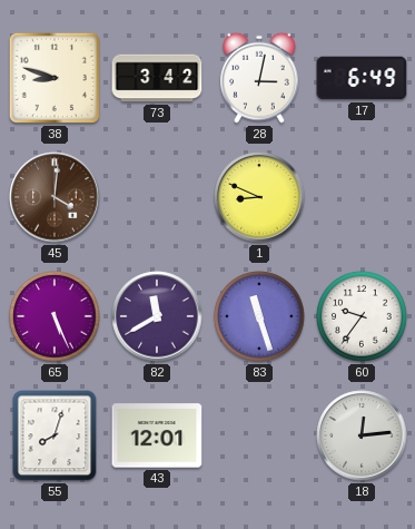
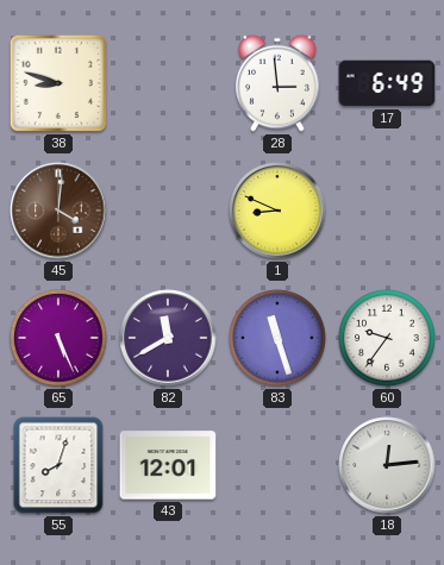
73: 3:42 -> none
28: 3:02 -> 2:59
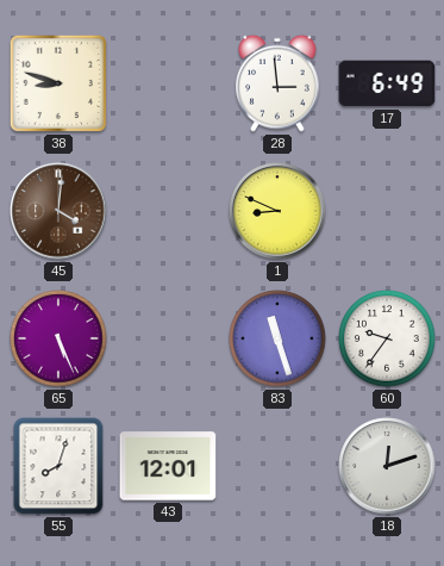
82: 11:40 -> none
18: 12:14 -> 12:12
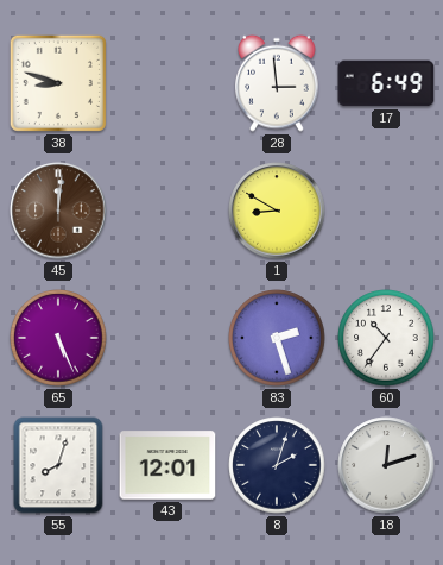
45: 4:01 -> 12:01
1: 8:49 -> 8:50
83: 11:27 -> 2:27
60: 9:36 -> 10:36
8: none -> 2:03
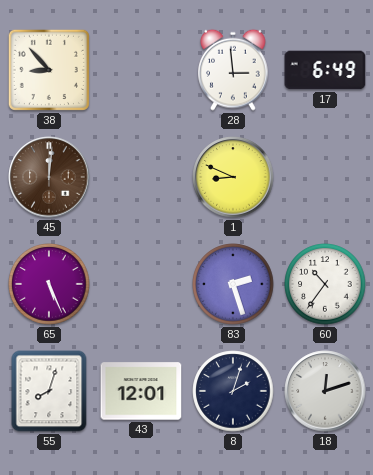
38: 8:48 -> 8:53
1: 8:50 -> 8:49
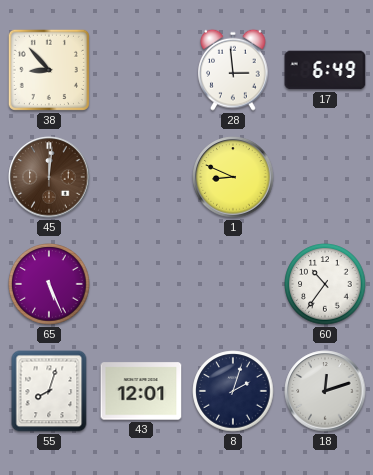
83: 2:27 -> none
